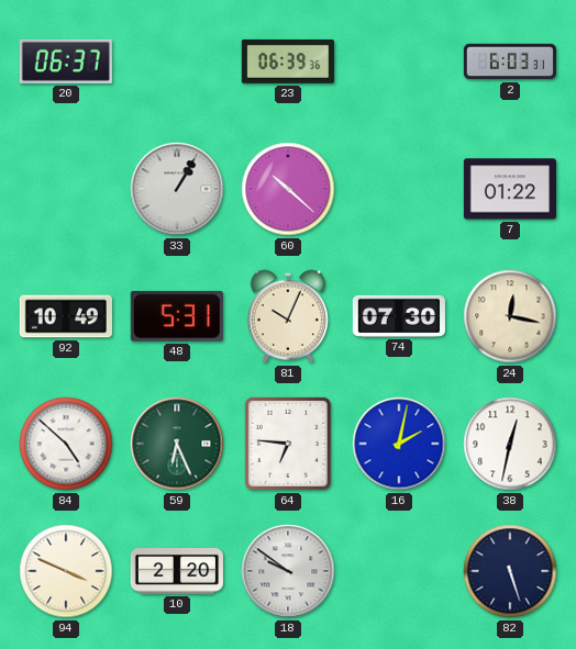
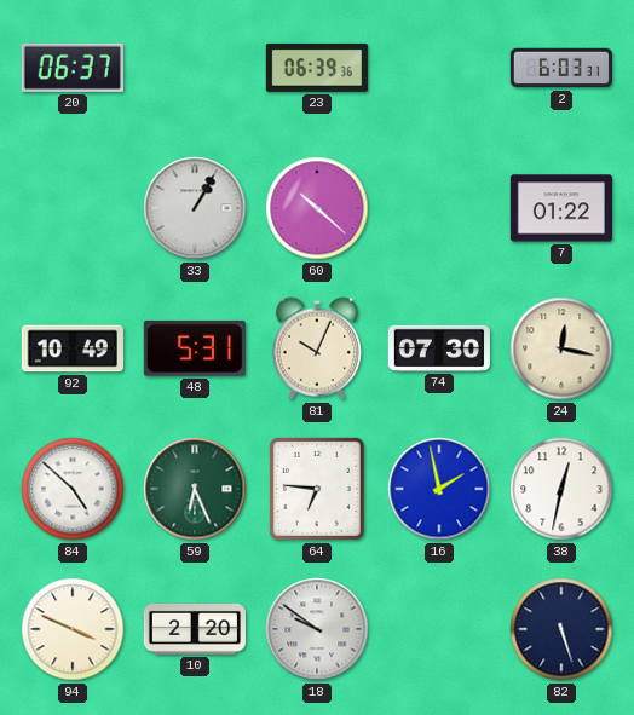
16: 2:02 -> 1:58
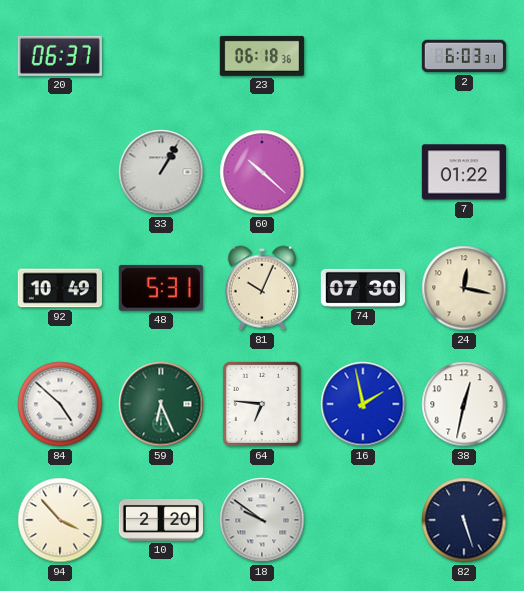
23: 06:39 -> 06:18
94: 3:49 -> 3:53
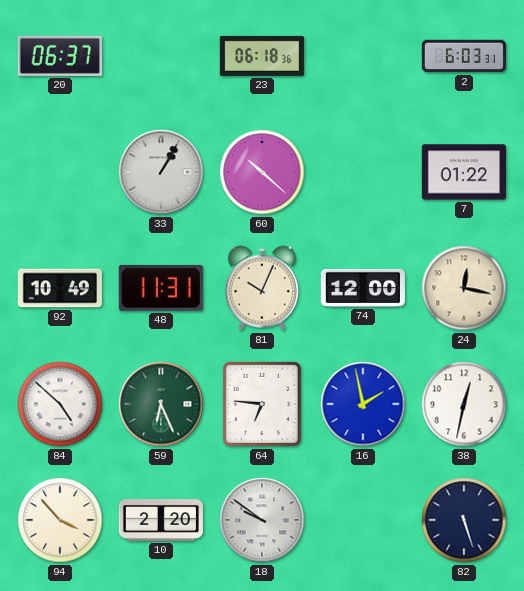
48: 5:31 -> 11:31
74: 07:30 -> 12:00
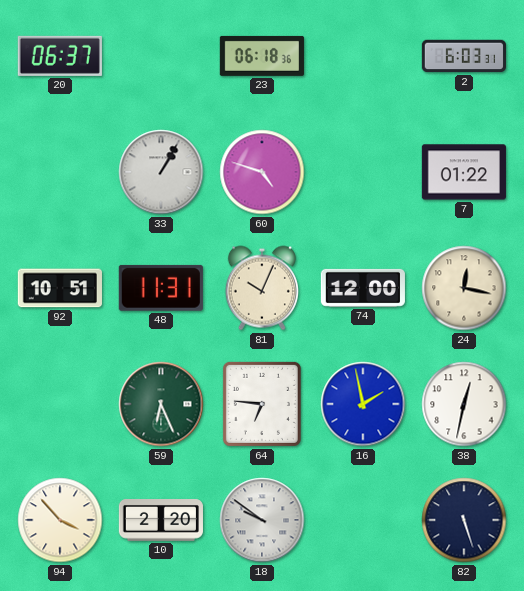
60: 10:22 -> 4:48
92: 10:49 -> 10:51
84: 4:52 -> none
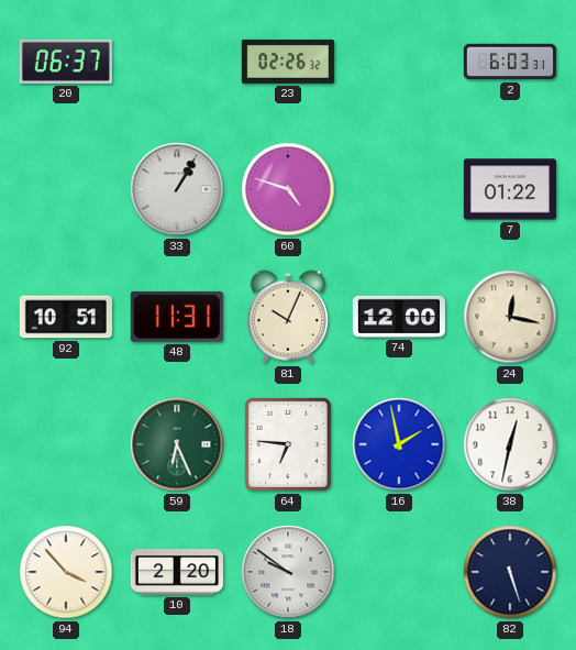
23: 06:18 -> 02:26
